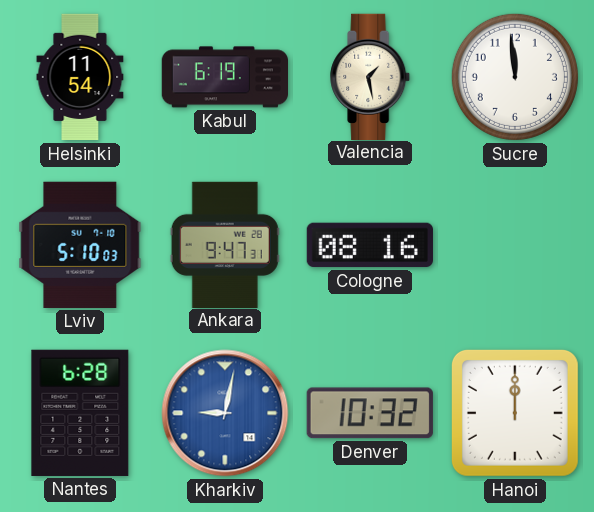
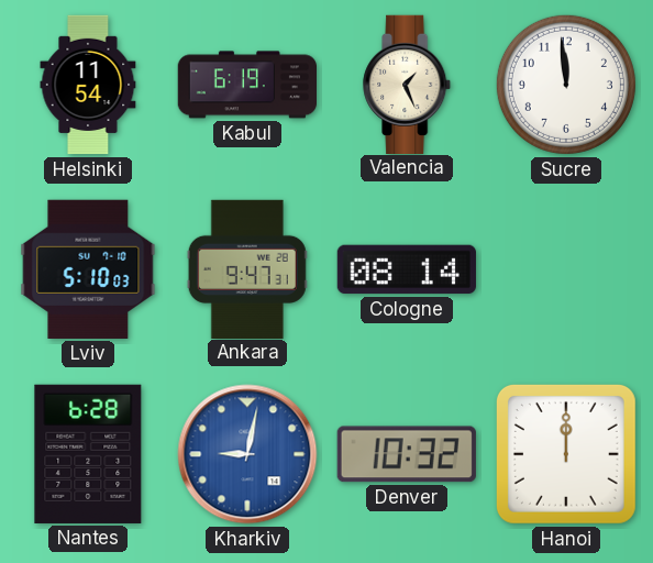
Valencia: 1:28 -> 1:26
Cologne: 08:16 -> 08:14
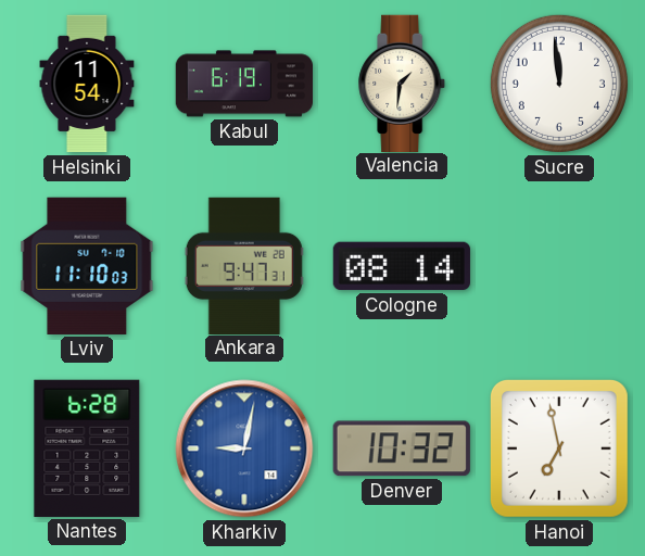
Valencia: 1:26 -> 1:31
Lviv: 5:10 -> 11:10
Hanoi: 12:00 -> 6:58
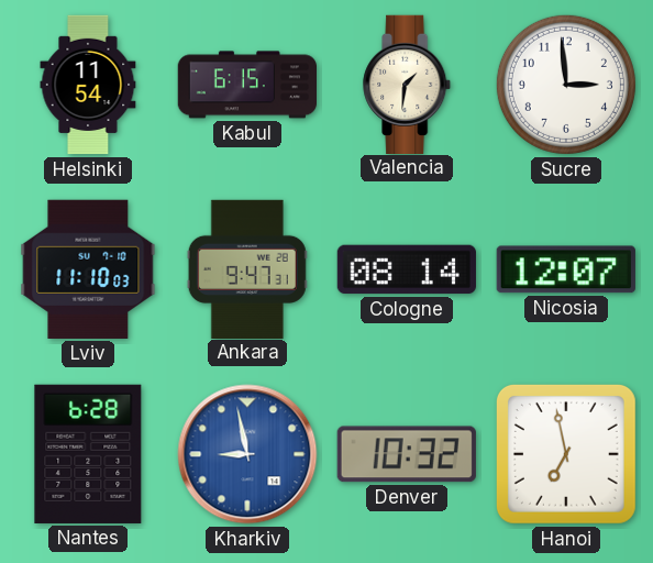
Kabul: 6:19 -> 6:15
Sucre: 11:59 -> 2:59
Nicosia: none -> 12:07
Kharkiv: 9:02 -> 8:58
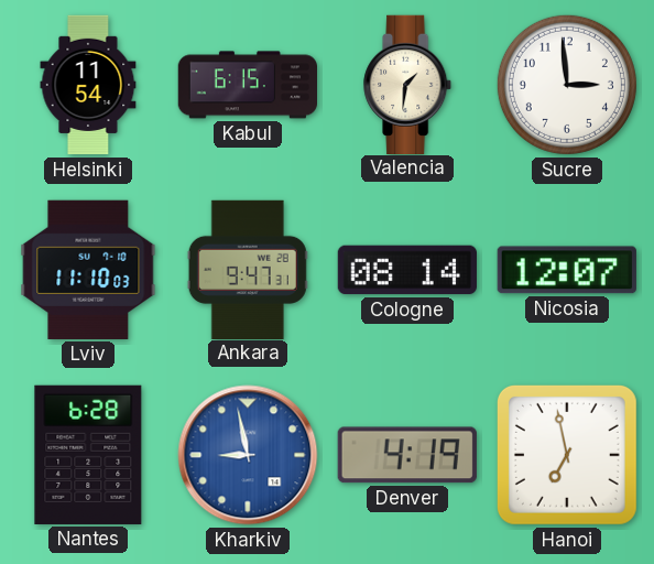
Denver: 10:32 -> 4:19
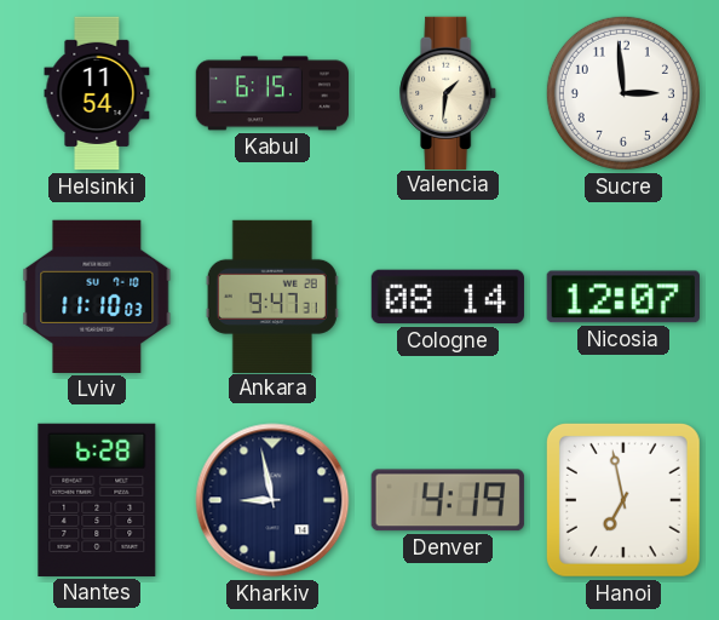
Kharkiv dial: blue -> navy
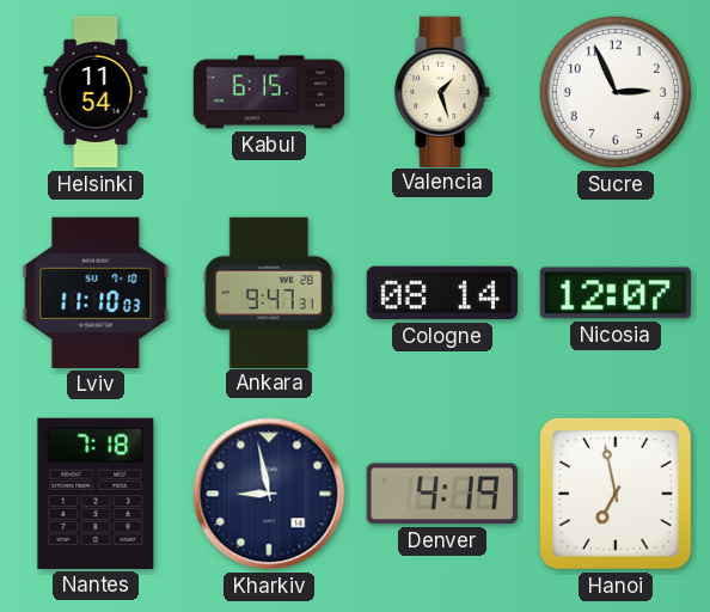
Valencia: 1:31 -> 1:27
Sucre: 2:59 -> 2:56
Nantes: 6:28 -> 7:18
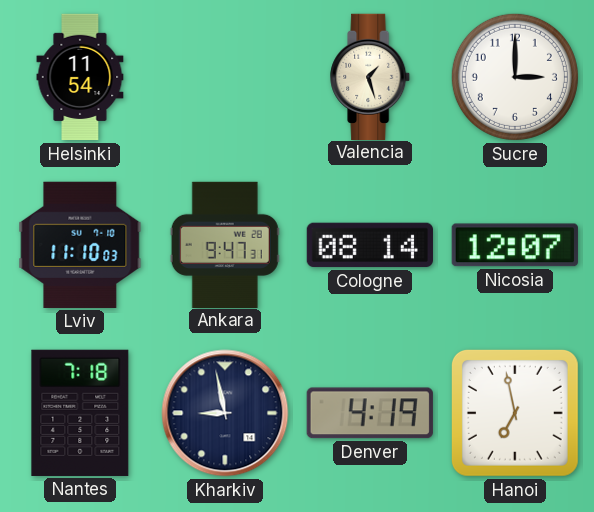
Kabul: 6:15 -> none
Sucre: 2:56 -> 3:00
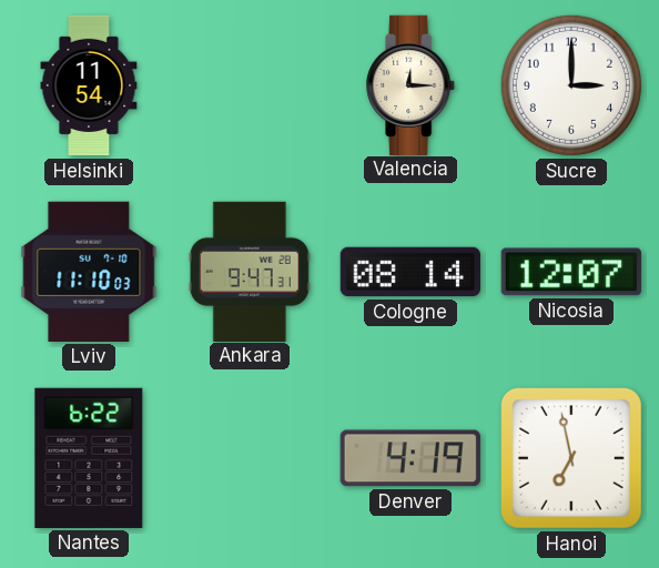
Valencia: 1:27 -> 12:15
Nantes: 7:18 -> 6:22
Kharkiv: 8:58 -> none
